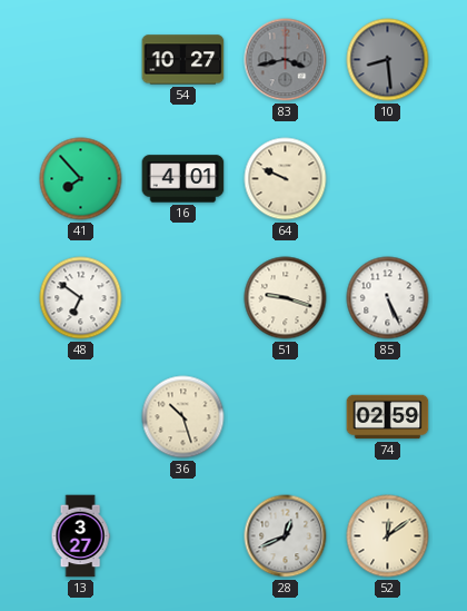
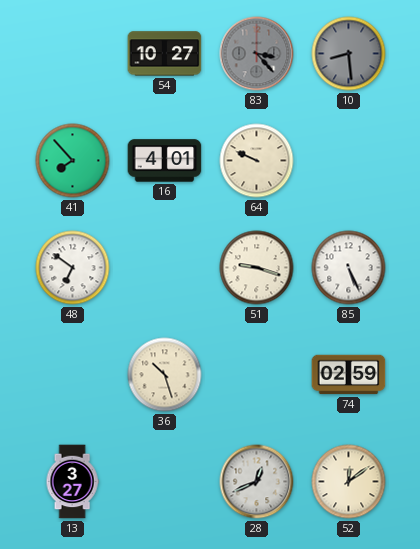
83: 3:43 -> 3:23
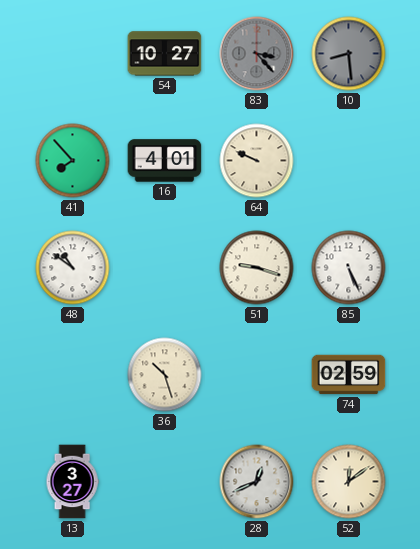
48: 6:51 -> 10:51
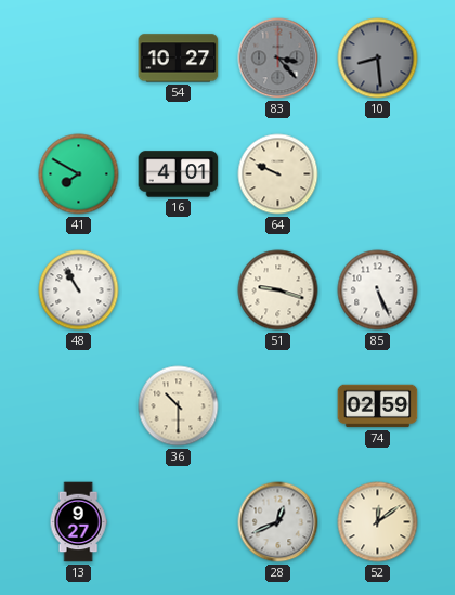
41: 7:53 -> 7:50
48: 10:51 -> 10:55
36: 10:27 -> 10:30
13: 3:27 -> 9:27
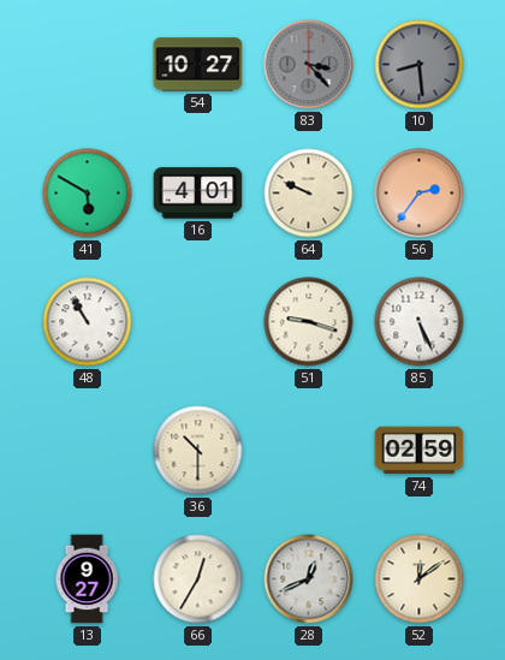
41: 7:50 -> 5:50
56: none -> 2:36
66: none -> 12:35
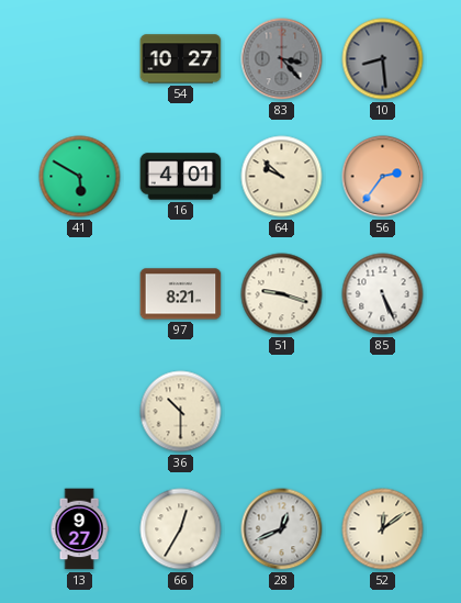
64: 9:49 -> 9:52
48: 10:55 -> none
97: none -> 8:21
74: 02:59 -> none
